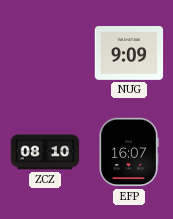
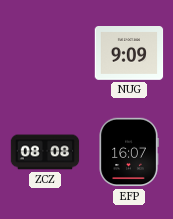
ZCZ: 08:10 -> 08:08
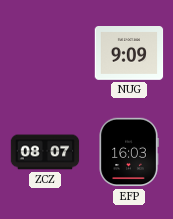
ZCZ: 08:08 -> 08:07
EFP: 16:07 -> 16:03
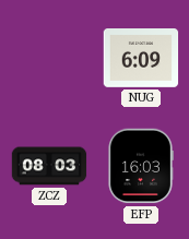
NUG: 9:09 -> 6:09
ZCZ: 08:07 -> 08:03
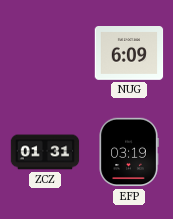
ZCZ: 08:03 -> 01:31
EFP: 16:03 -> 03:19
